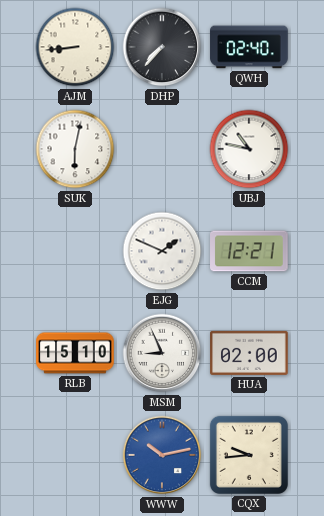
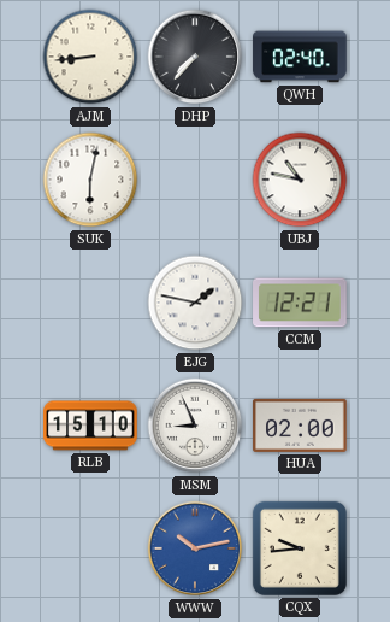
EJG: 1:49 -> 1:47
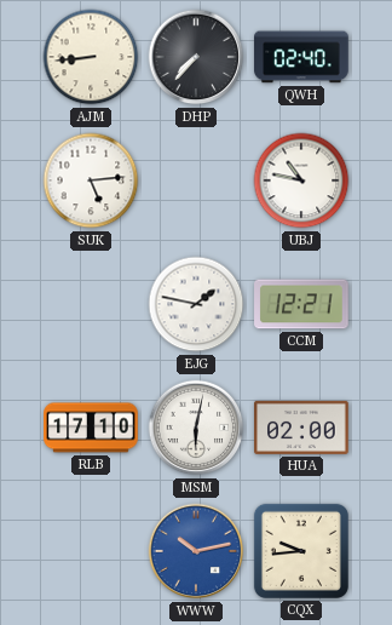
SUK: 6:02 -> 5:14
RLB: 15:10 -> 17:10
MSM: 8:56 -> 6:02
